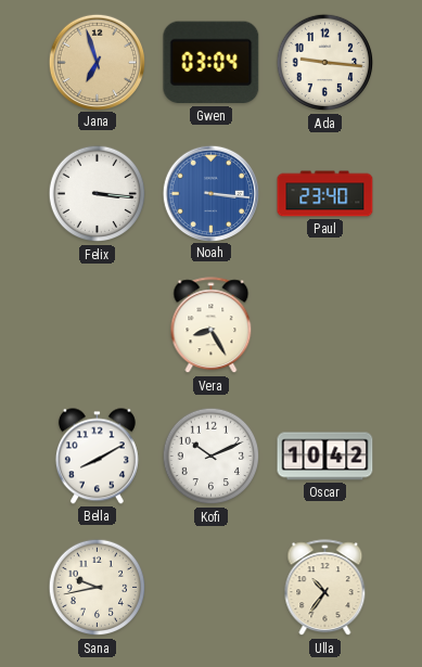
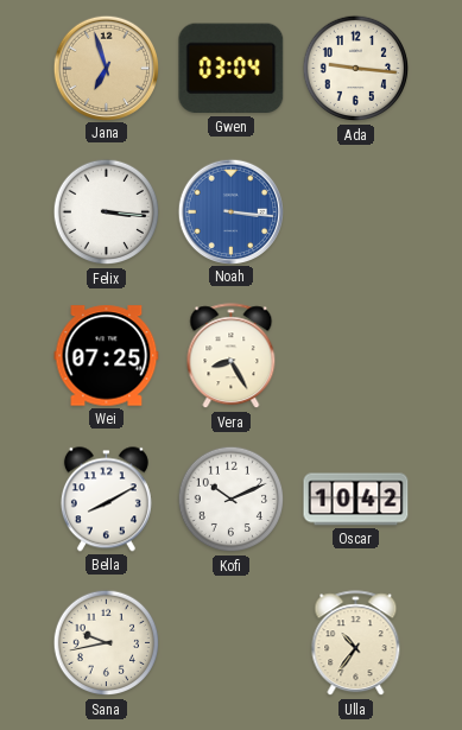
Paul: 23:40 -> none
Wei: none -> 07:25
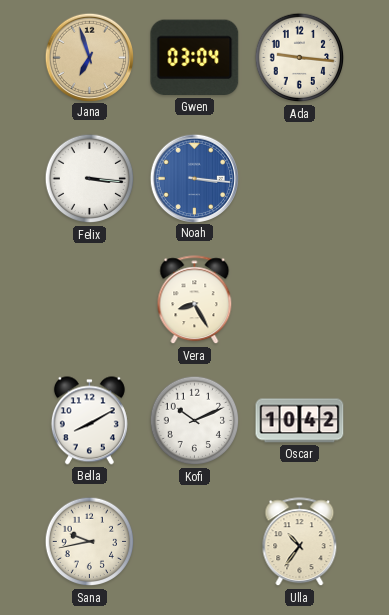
Wei: 07:25 -> none
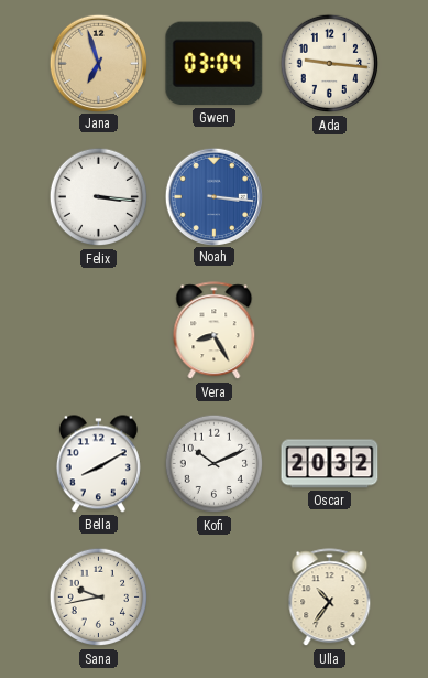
Oscar: 10:42 -> 20:32
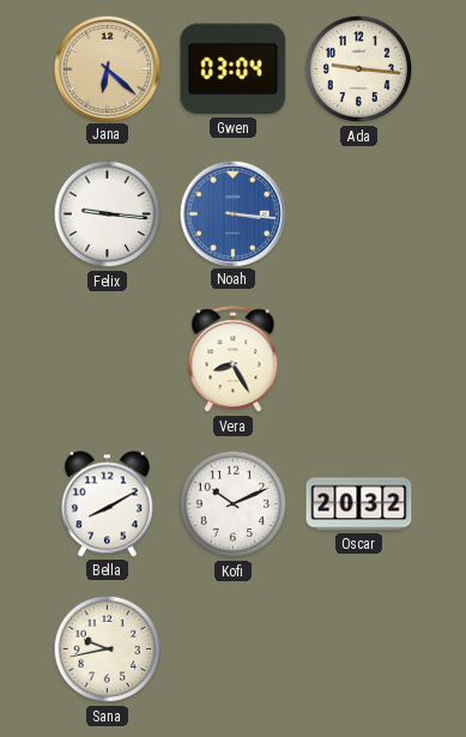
Jana: 6:57 -> 6:22
Felix: 3:16 -> 9:16
Ulla: 10:36 -> none
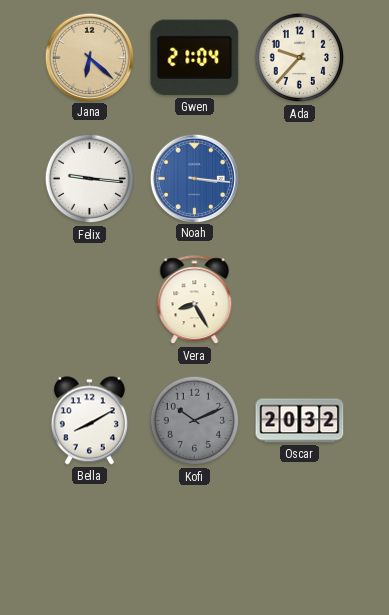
Gwen: 03:04 -> 21:04
Ada: 9:16 -> 9:37
Kofi dial: white -> grey
Sana: 9:43 -> none
